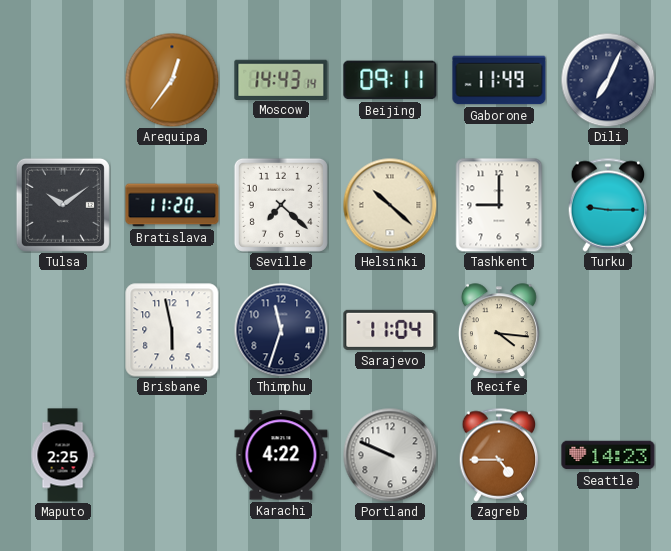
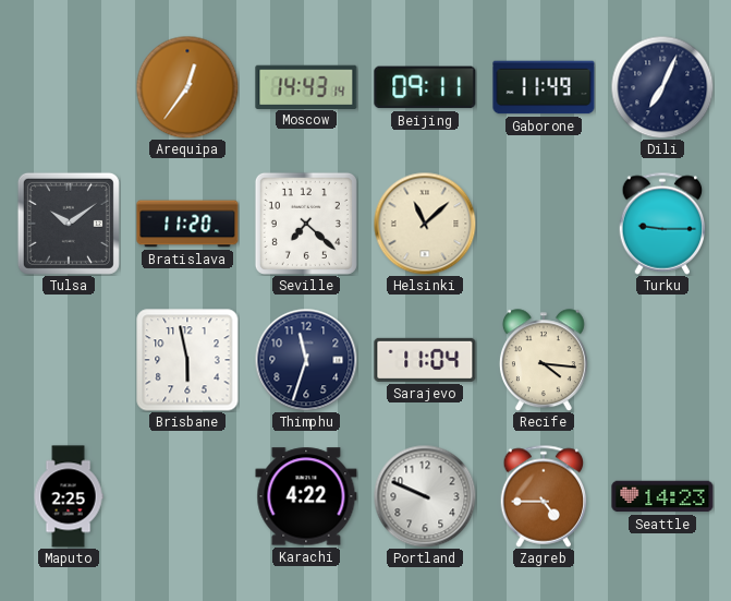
Helsinki: 10:22 -> 11:08
Tashkent: 9:00 -> none
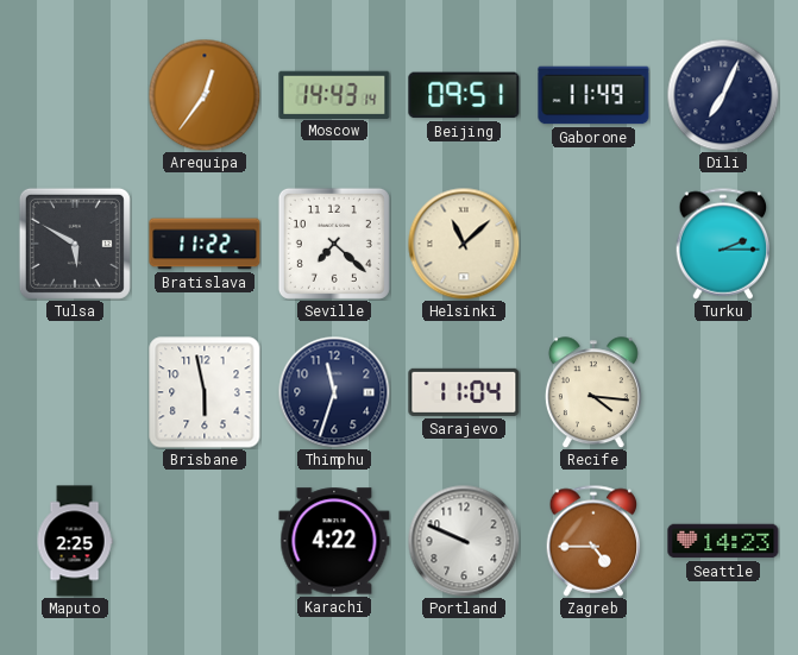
Beijing: 09:11 -> 09:51
Tulsa: 10:09 -> 5:50
Bratislava: 11:20 -> 11:22
Turku: 9:15 -> 2:15
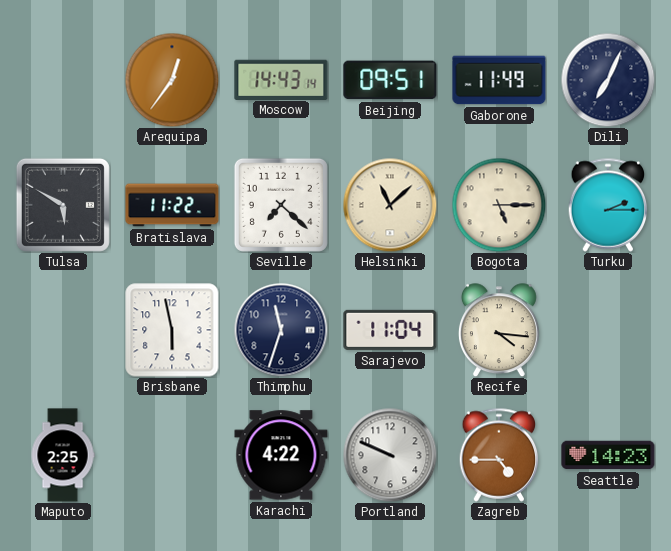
Bogota: none -> 5:15
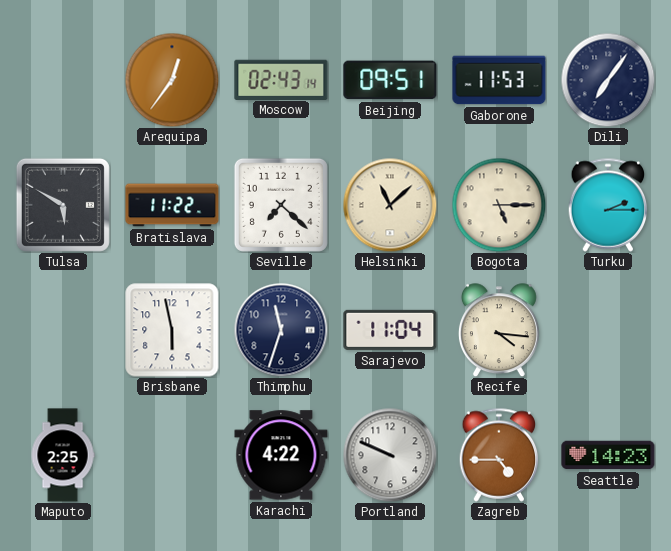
Moscow: 14:43 -> 02:43
Gaborone: 11:49 -> 11:53
Dili: 7:04 -> 7:06
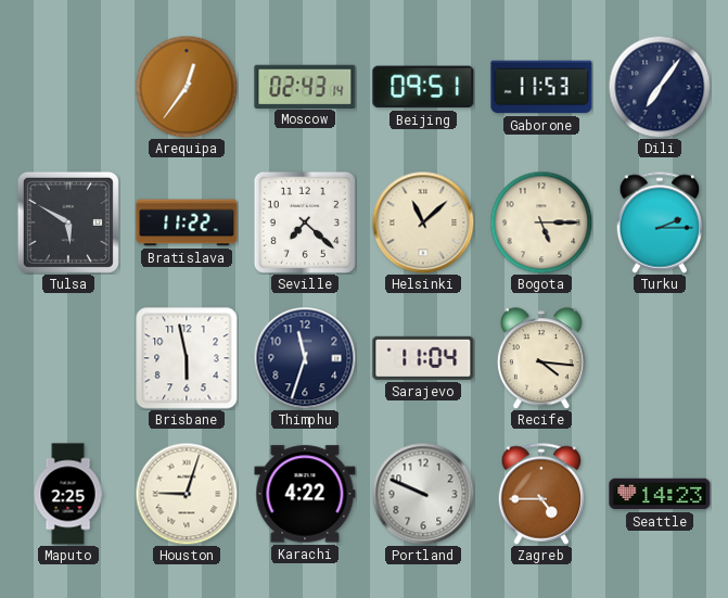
Houston: none -> 9:03
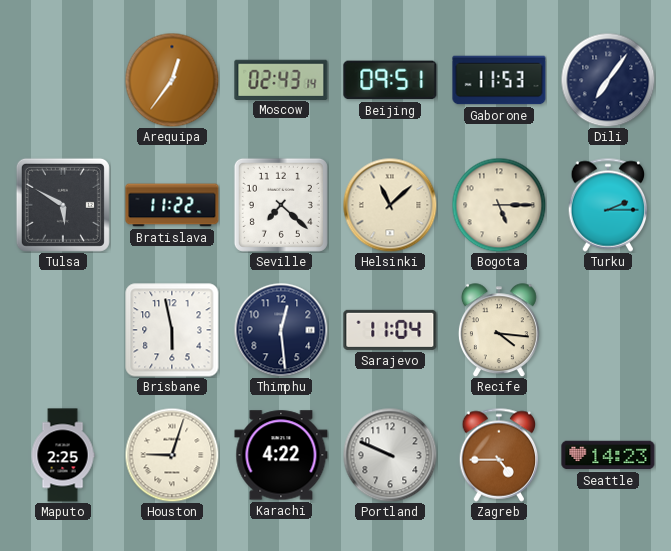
Thimphu: 11:33 -> 12:29
